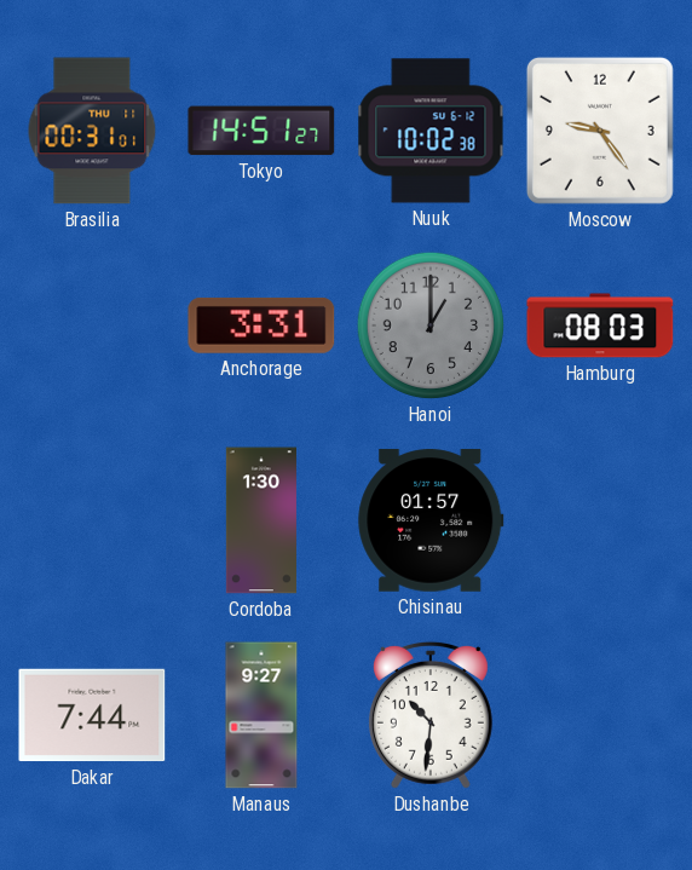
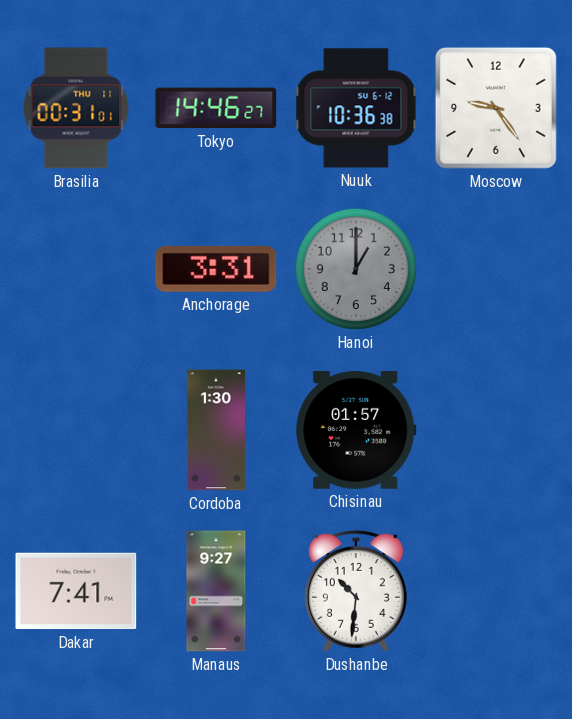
Tokyo: 14:51 -> 14:46
Nuuk: 10:02 -> 10:36
Hamburg: 08:03 -> none
Dakar: 7:44 -> 7:41
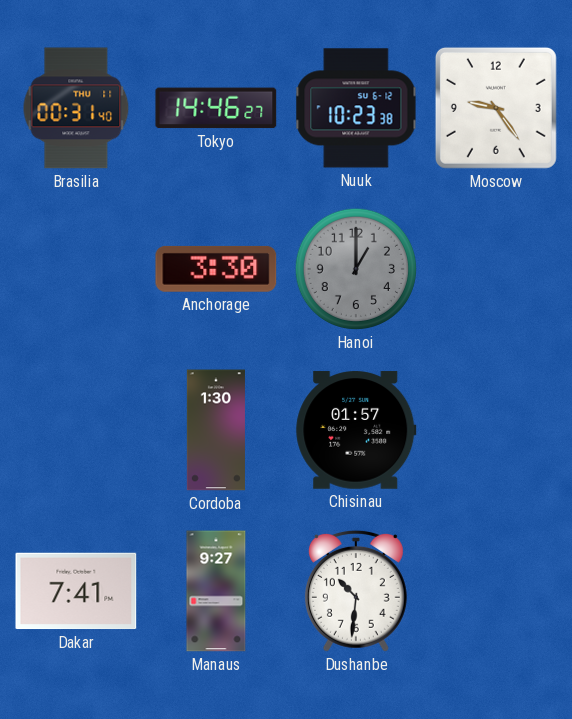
Brasilia: 00:31:01 -> 00:31:40
Nuuk: 10:36 -> 10:23
Anchorage: 3:31 -> 3:30
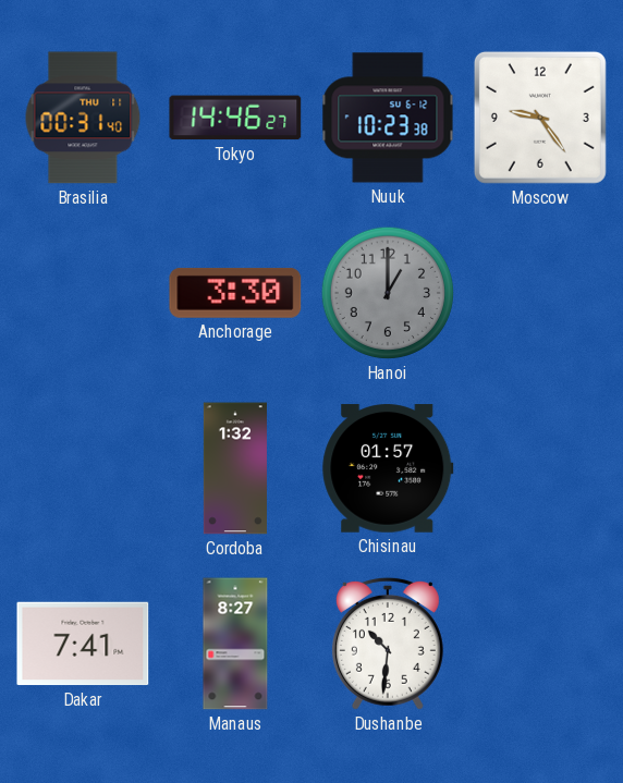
Cordoba: 1:30 -> 1:32
Manaus: 9:27 -> 8:27
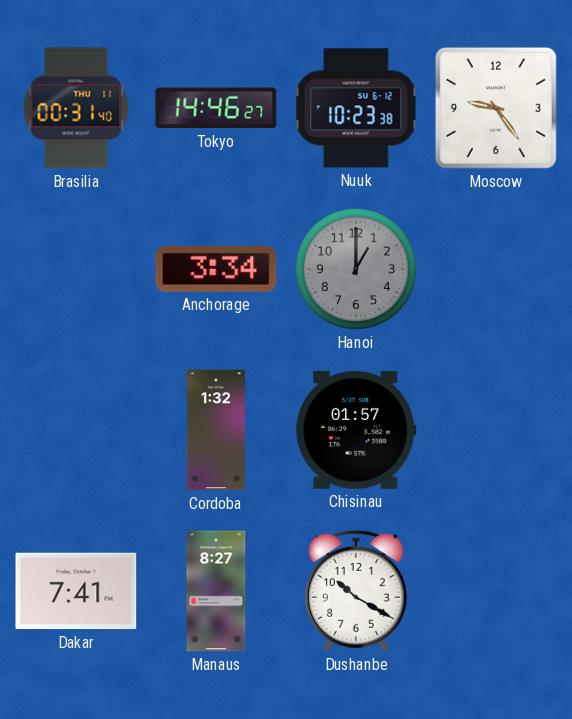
Anchorage: 3:30 -> 3:34
Dushanbe: 10:31 -> 10:20
